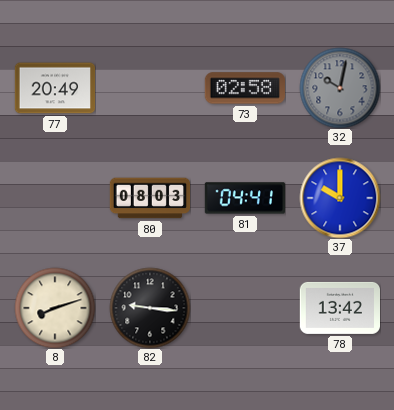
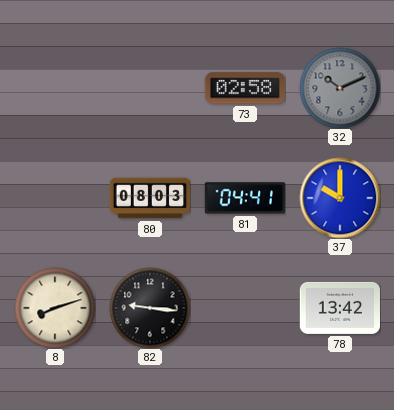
77: 20:49 -> none
32: 10:02 -> 10:11
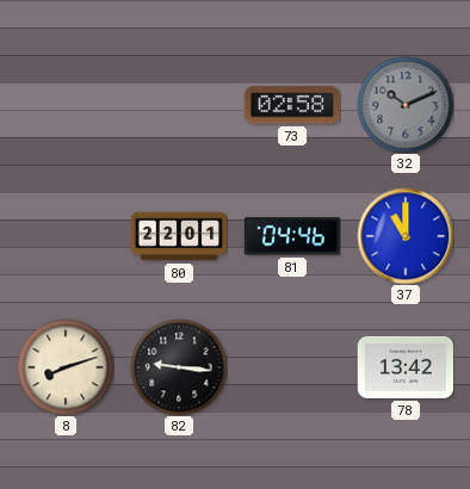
80: 08:03 -> 22:01
81: 04:41 -> 04:46
37: 10:00 -> 11:00
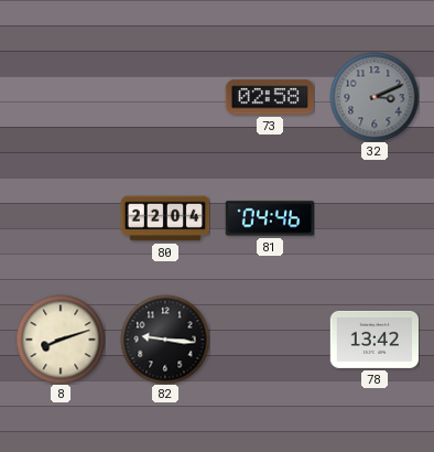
32: 10:11 -> 3:11
80: 22:01 -> 22:04
37: 11:00 -> none
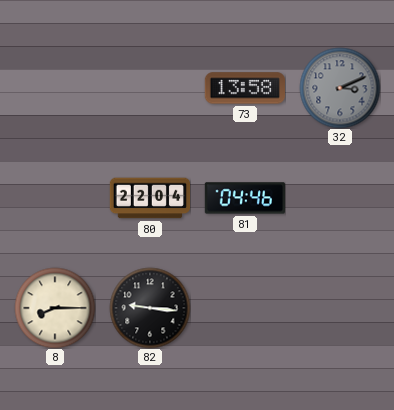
73: 02:58 -> 13:58
8: 8:12 -> 8:15
78: 13:42 -> none
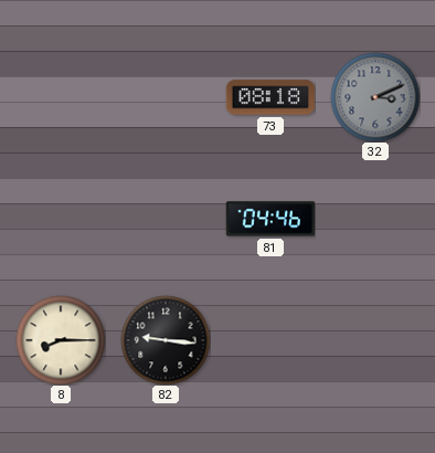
73: 13:58 -> 08:18
80: 22:04 -> none
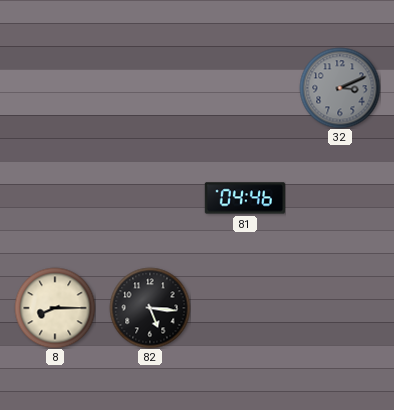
73: 08:18 -> none
82: 9:16 -> 5:16
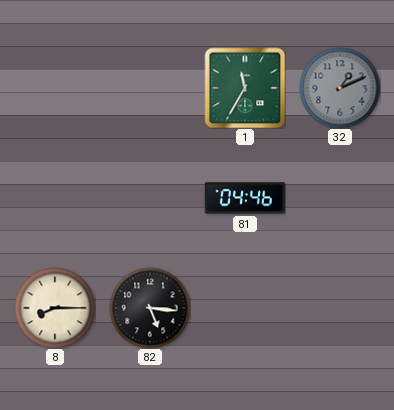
1: none -> 11:35
32: 3:11 -> 1:11
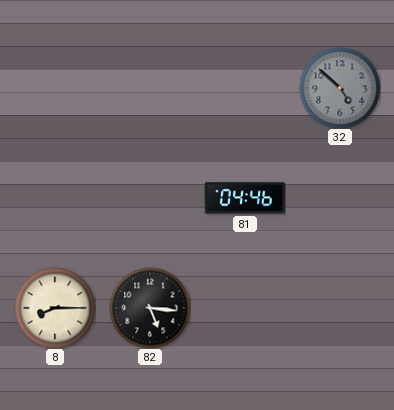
1: 11:35 -> none
32: 1:11 -> 4:52
